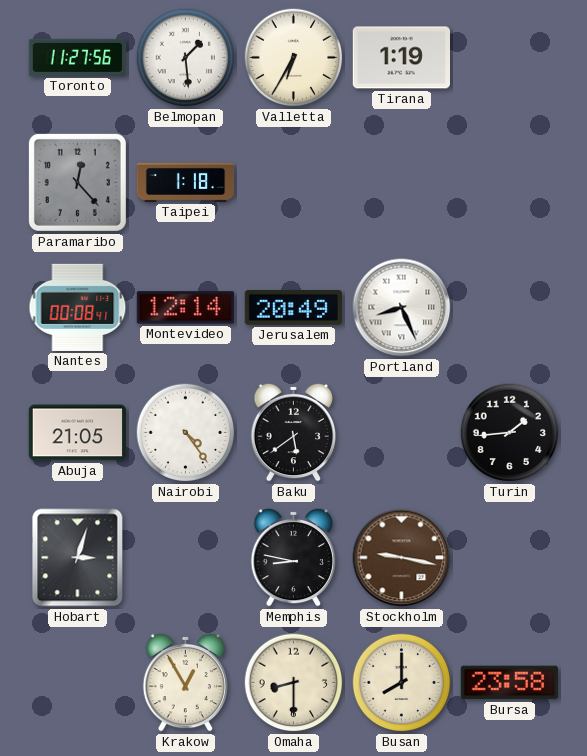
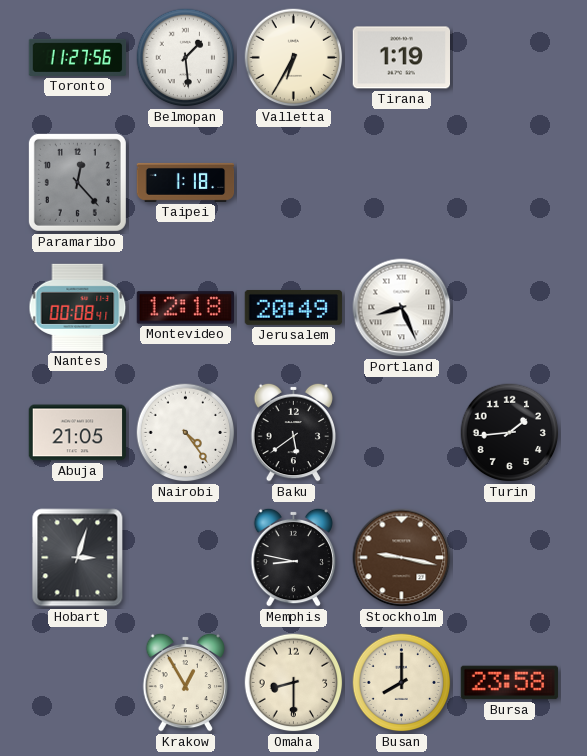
Montevideo: 12:14 -> 12:18
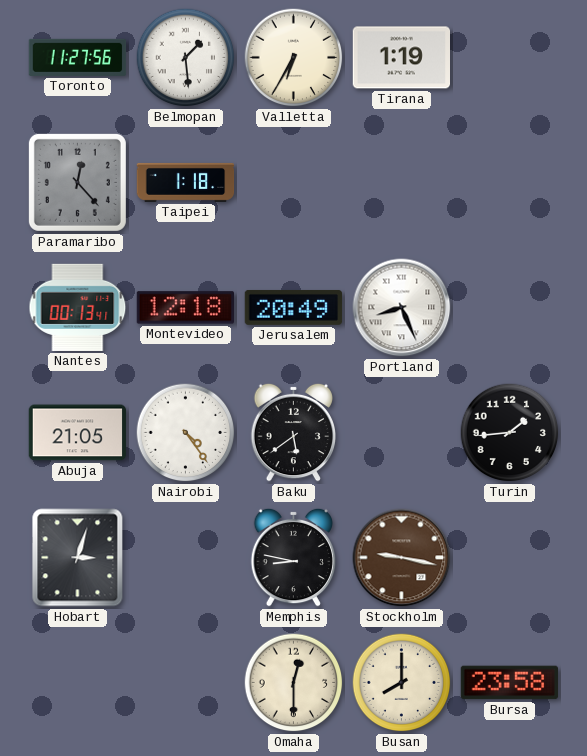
Nantes: 00:08 -> 00:13
Krakow: 12:55 -> none
Omaha: 8:30 -> 12:30
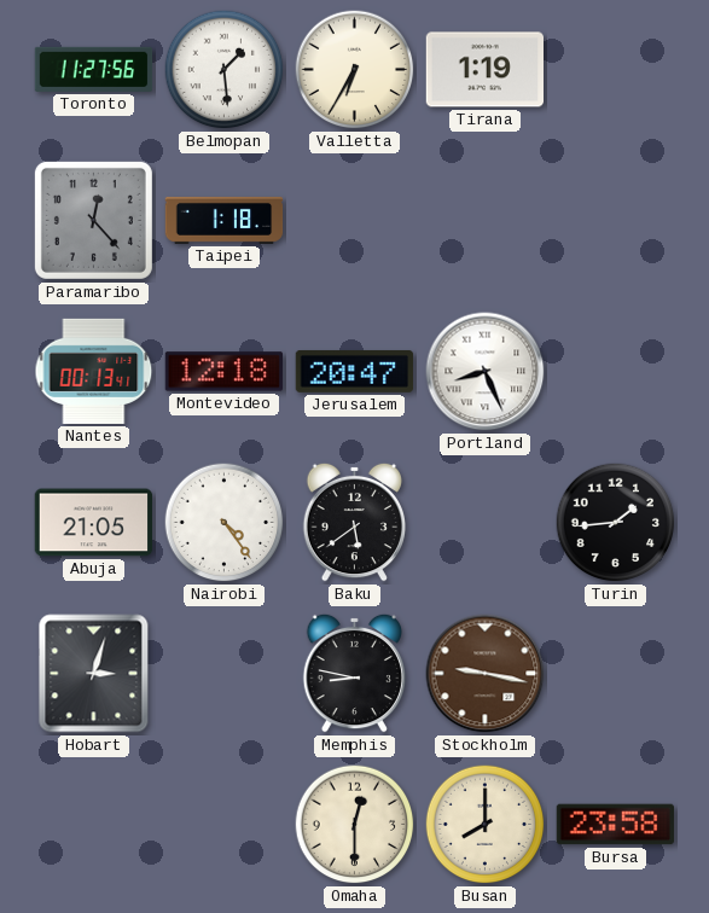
Jerusalem: 20:49 -> 20:47
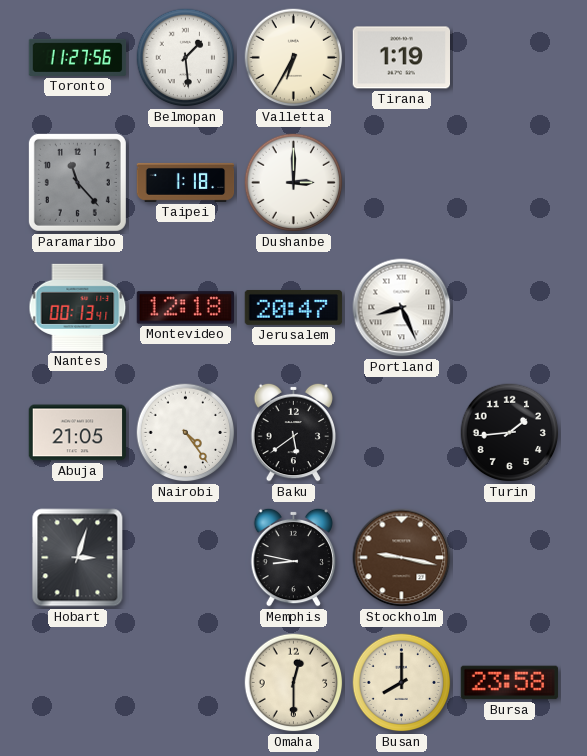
Paramaribo: 12:23 -> 11:23
Dushanbe: none -> 3:00
